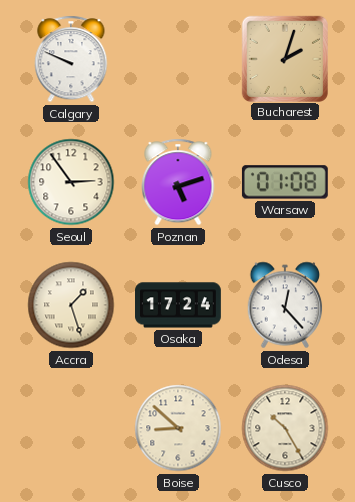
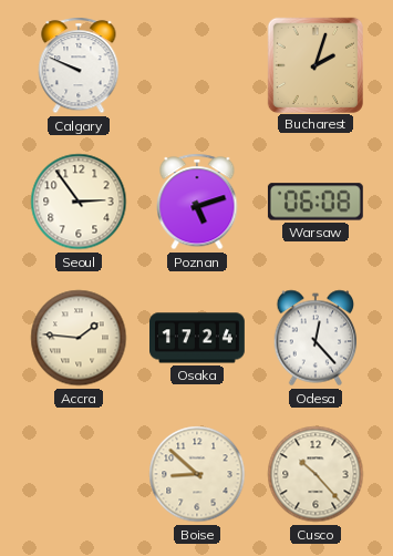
Warsaw: 01:08 -> 06:08
Accra: 1:27 -> 1:46
Cusco: 10:25 -> 10:23
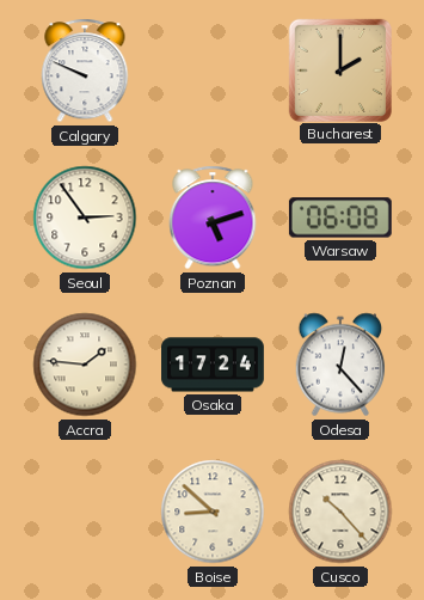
Bucharest: 2:03 -> 2:00
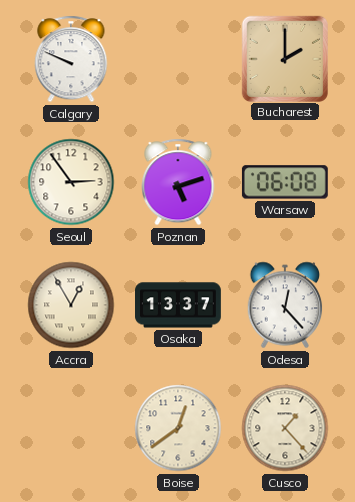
Accra: 1:46 -> 12:55
Osaka: 17:24 -> 13:37
Boise: 8:52 -> 12:39
Cusco: 10:23 -> 1:23
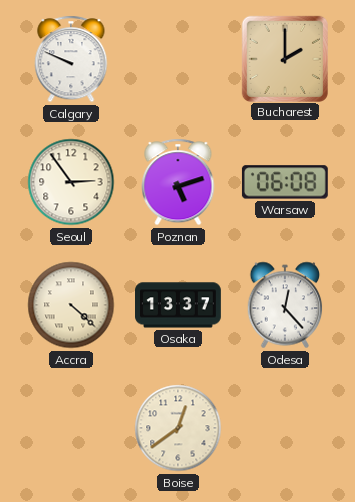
Accra: 12:55 -> 4:22
Cusco: 1:23 -> none
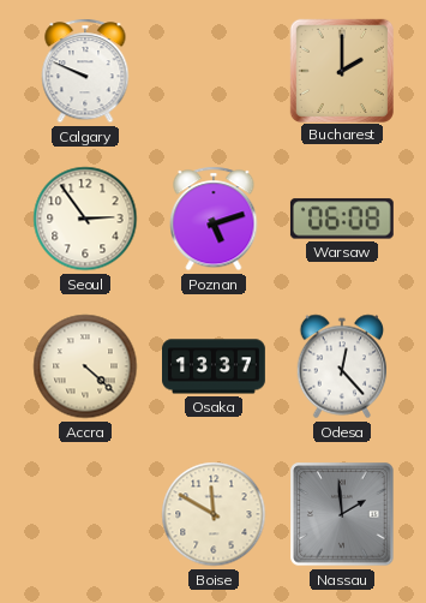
Boise: 12:39 -> 11:50
Nassau: none -> 1:59
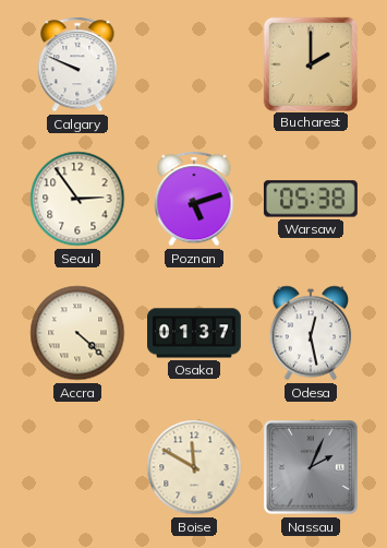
Warsaw: 06:08 -> 05:38
Osaka: 13:37 -> 01:37
Odesa: 12:23 -> 12:28
Nassau: 1:59 -> 2:04
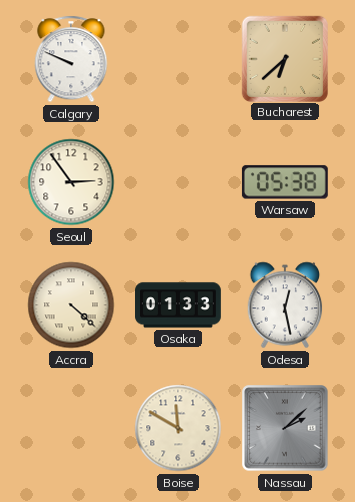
Bucharest: 2:00 -> 6:38
Poznan: 5:12 -> none
Osaka: 01:37 -> 01:33
Nassau: 2:04 -> 2:08
